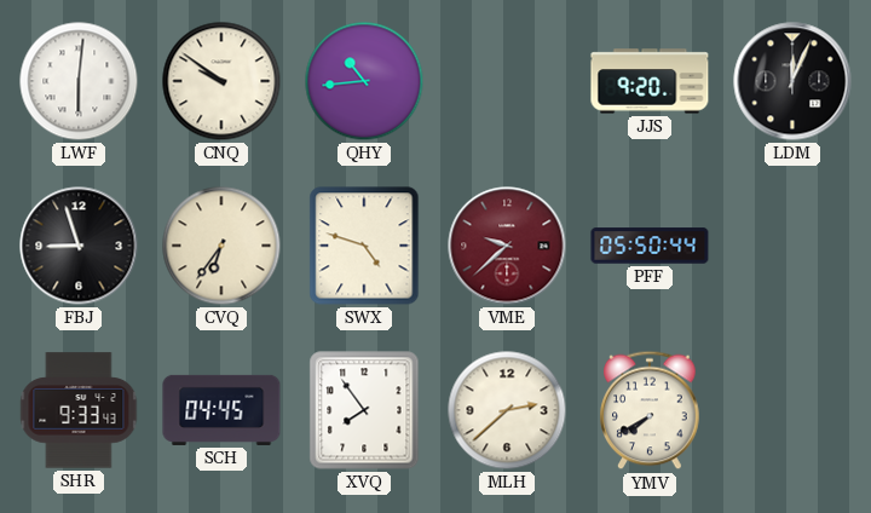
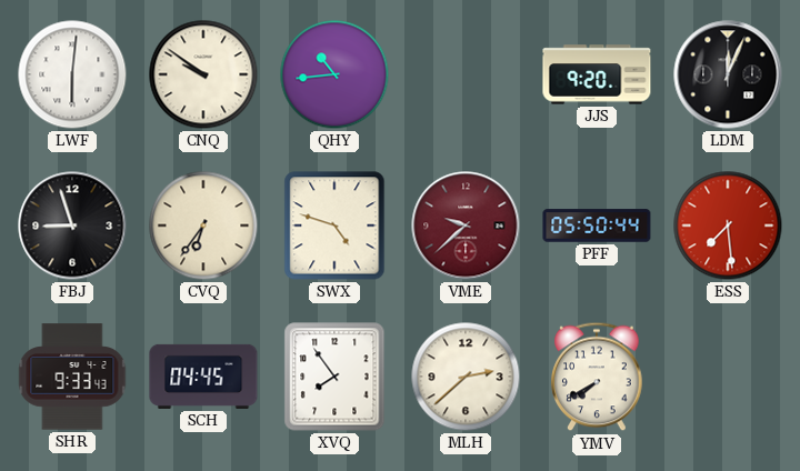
ESS: none -> 7:29
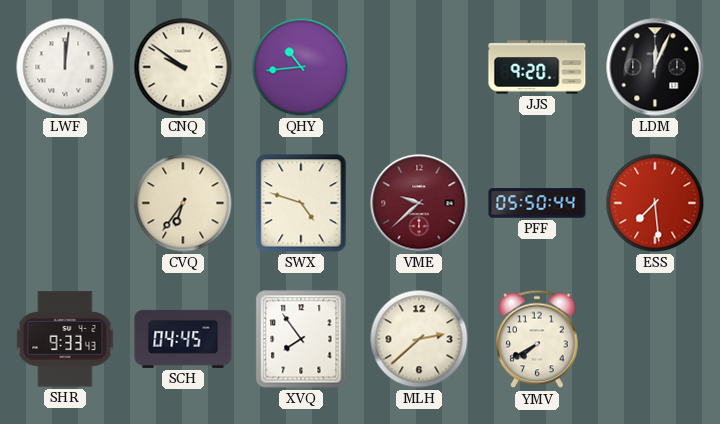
LWF: 6:01 -> 12:01
FBJ: 8:57 -> none
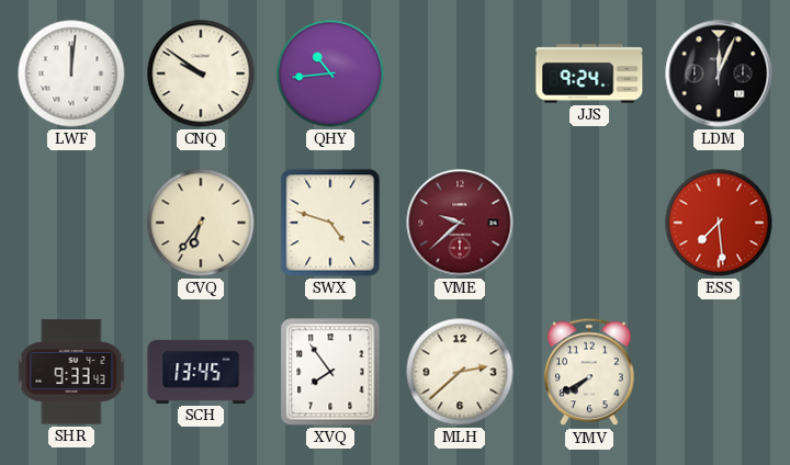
JJS: 9:20 -> 9:24
PFF: 05:50 -> none
SCH: 04:45 -> 13:45
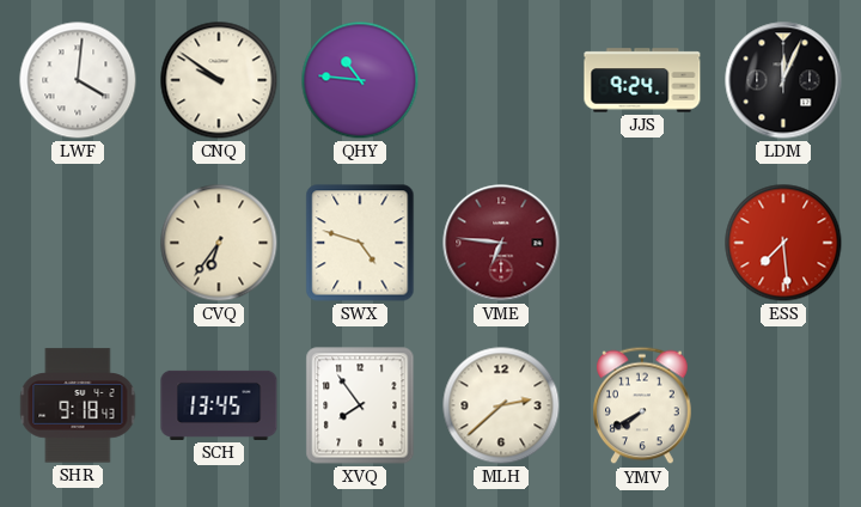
LWF: 12:01 -> 4:01
QHY: 10:44 -> 10:46
VME: 9:38 -> 6:46
SHR: 9:33 -> 9:18
